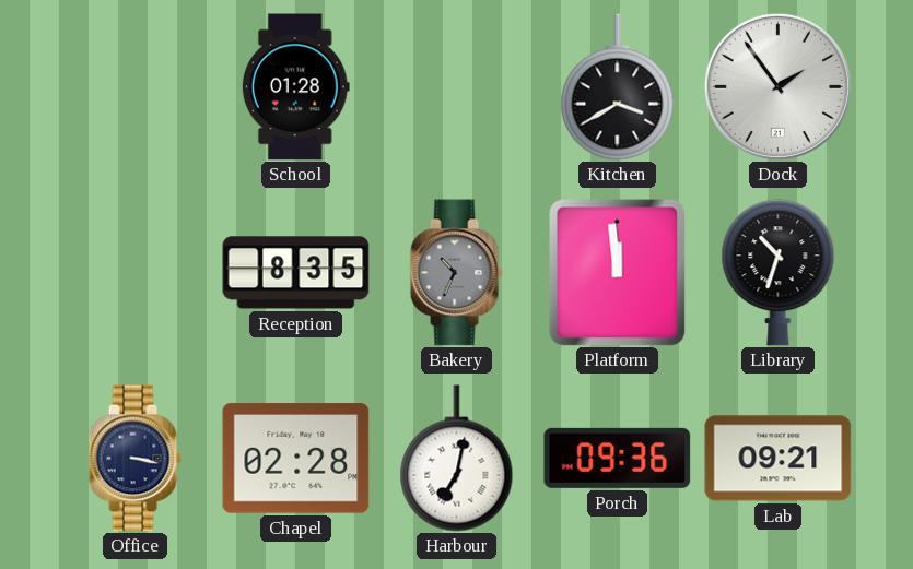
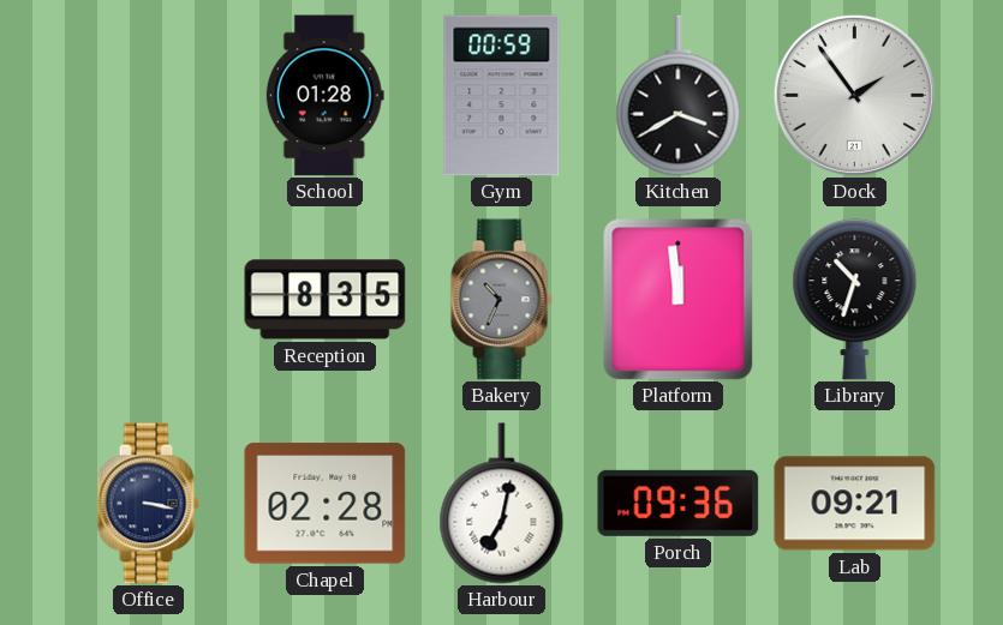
Gym: none -> 00:59
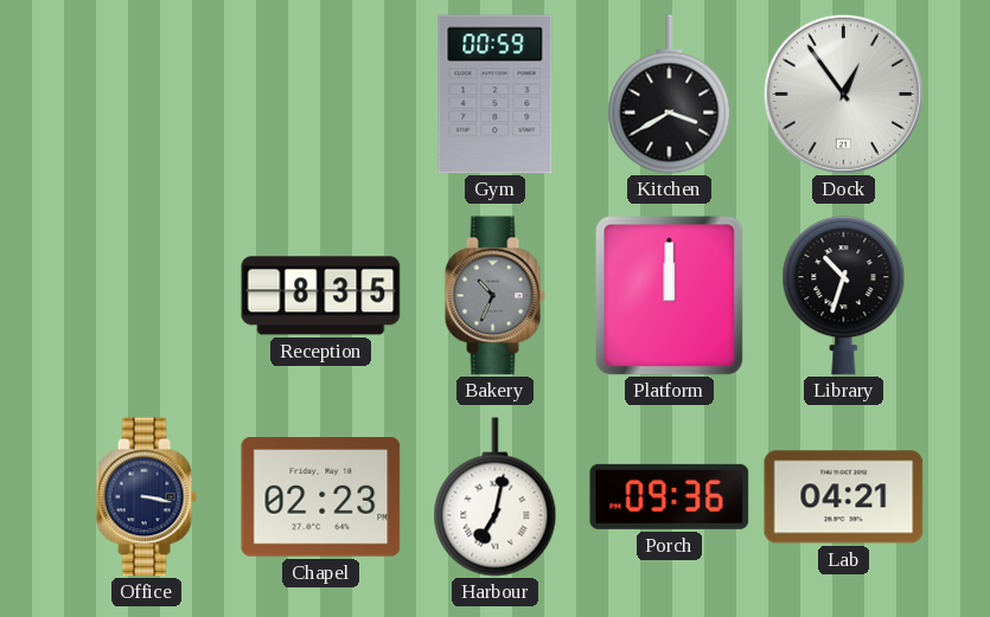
School: 01:28 -> none
Dock: 1:54 -> 12:54
Platform: 11:59 -> 12:00
Chapel: 02:28 -> 02:23
Lab: 09:21 -> 04:21
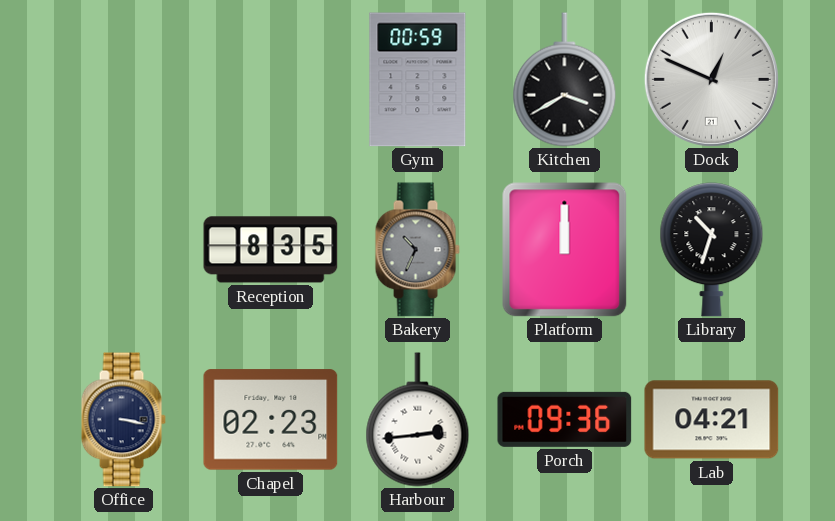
Dock: 12:54 -> 12:49
Harbour: 7:02 -> 2:44
